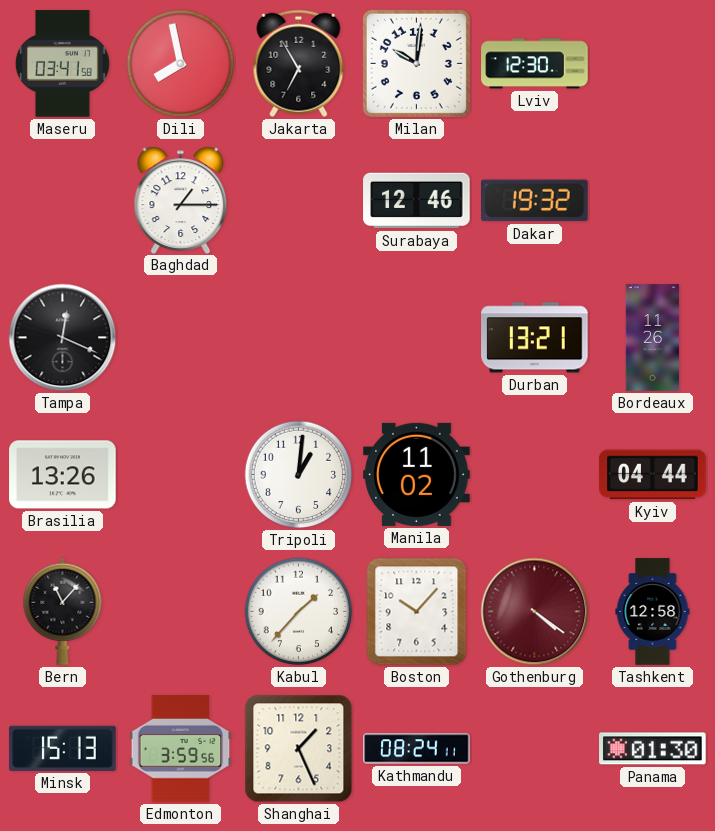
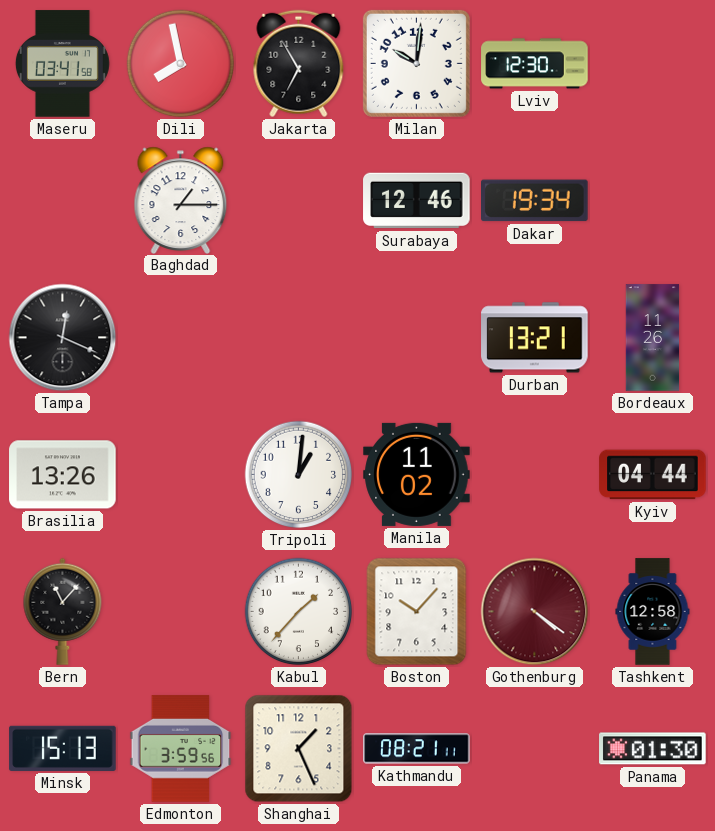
Dakar: 19:32 -> 19:34
Kathmandu: 08:24 -> 08:21
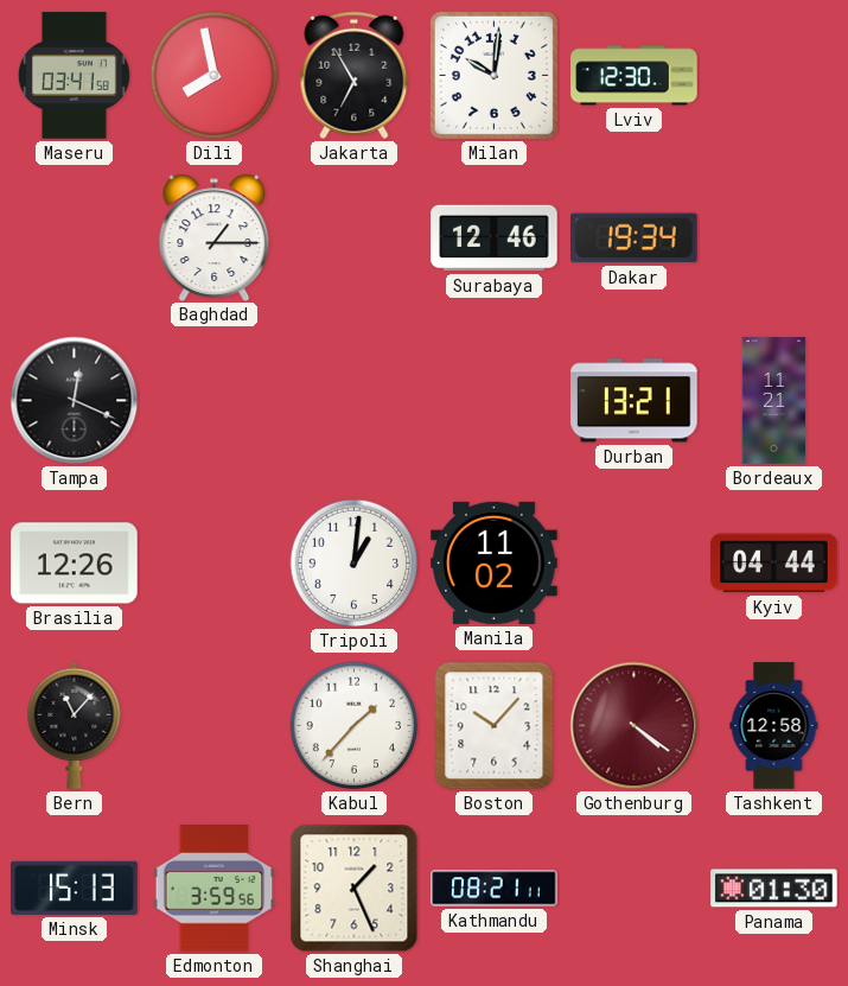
Bordeaux: 11:26 -> 11:21
Brasilia: 13:26 -> 12:26
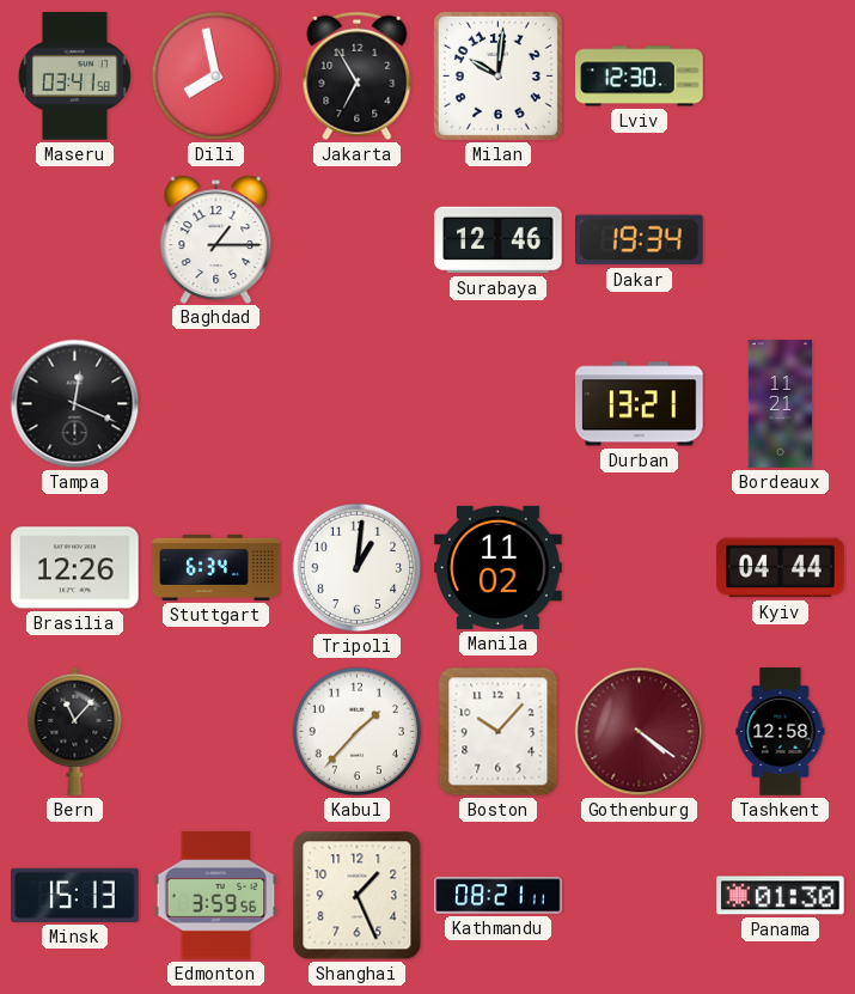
Stuttgart: none -> 6:34
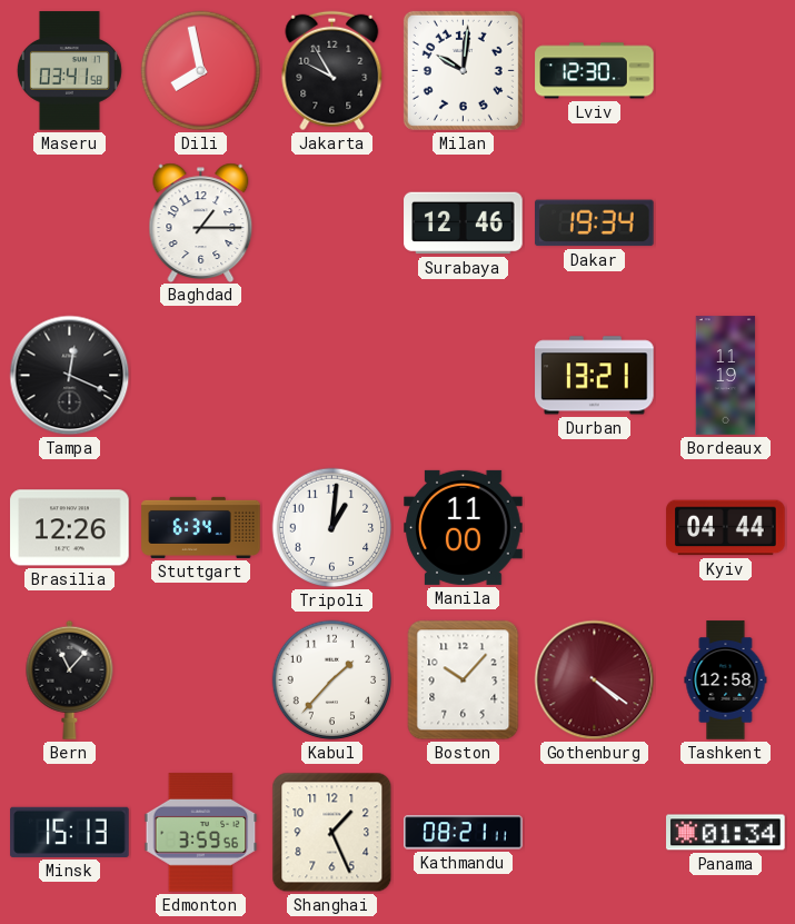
Jakarta: 6:55 -> 9:55
Bordeaux: 11:21 -> 11:19
Manila: 11:02 -> 11:00
Panama: 01:30 -> 01:34
